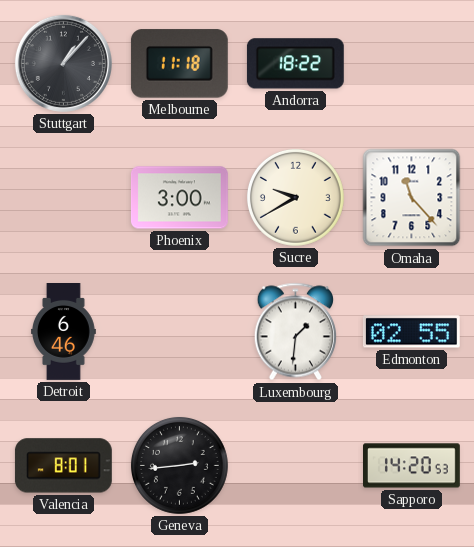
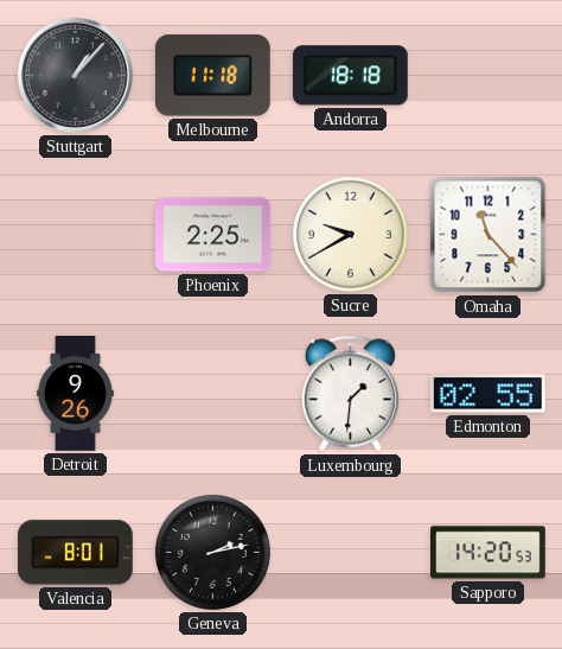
Andorra: 18:22 -> 18:18
Phoenix: 3:00 -> 2:25
Detroit: 6:46 -> 9:26
Geneva: 2:44 -> 2:13
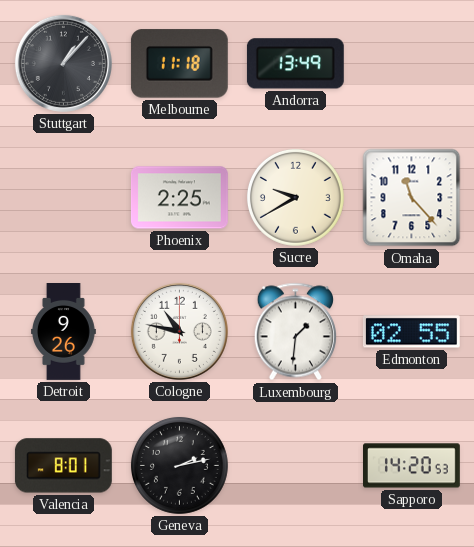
Andorra: 18:18 -> 13:49
Cologne: none -> 10:47
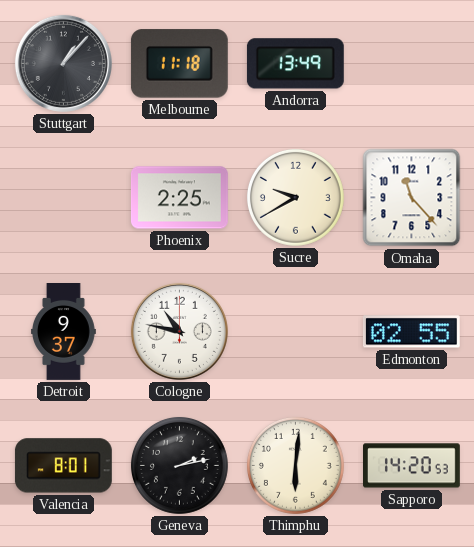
Detroit: 9:26 -> 9:37
Luxembourg: 1:31 -> none
Thimphu: none -> 6:01
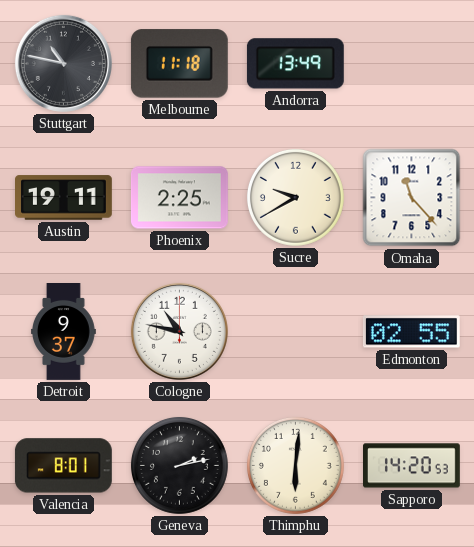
Stuttgart: 1:07 -> 10:47
Austin: none -> 19:11
